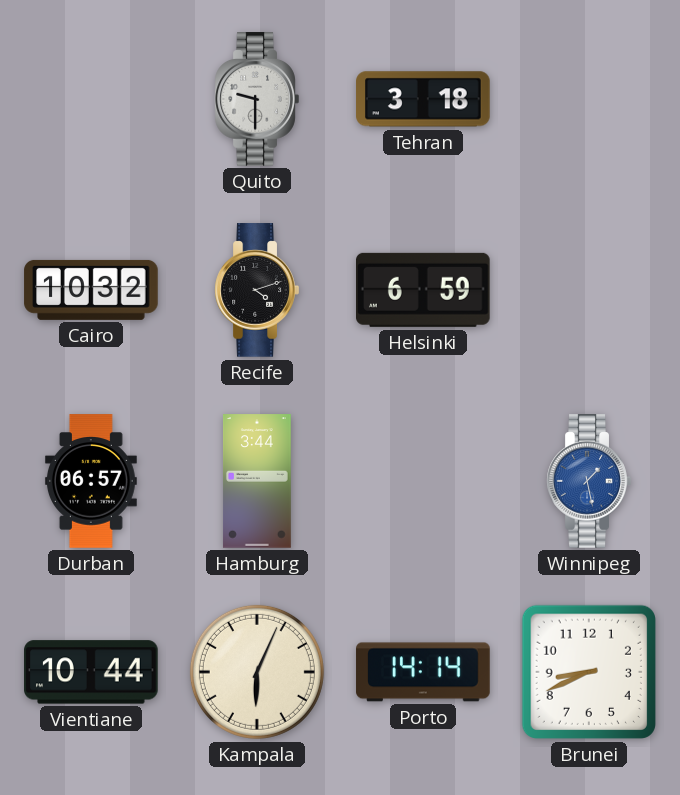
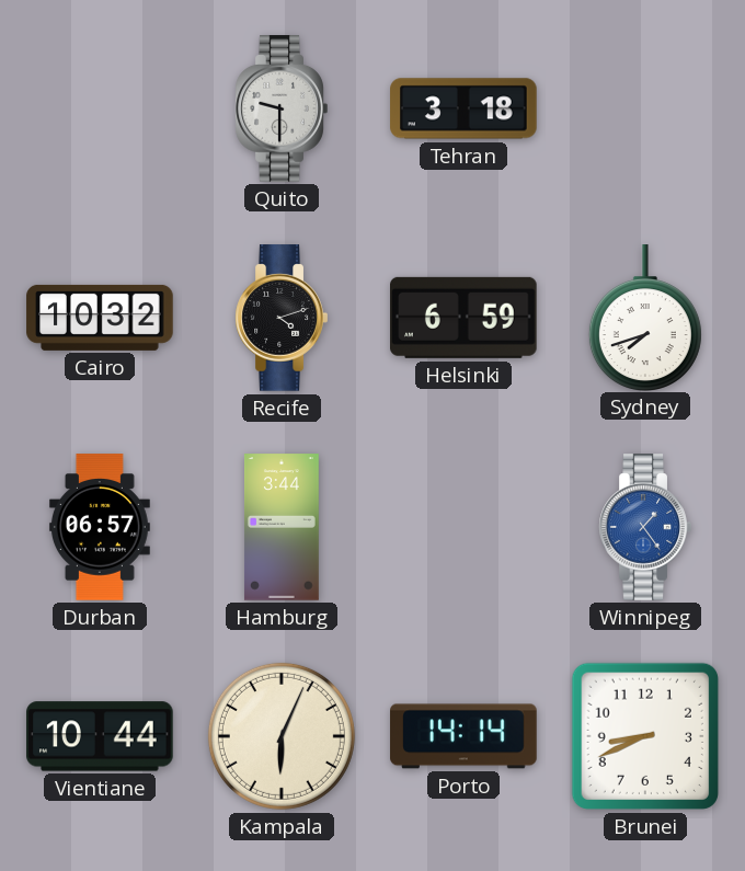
Sydney: none -> 7:42
Winnipeg: 1:28 -> 1:24
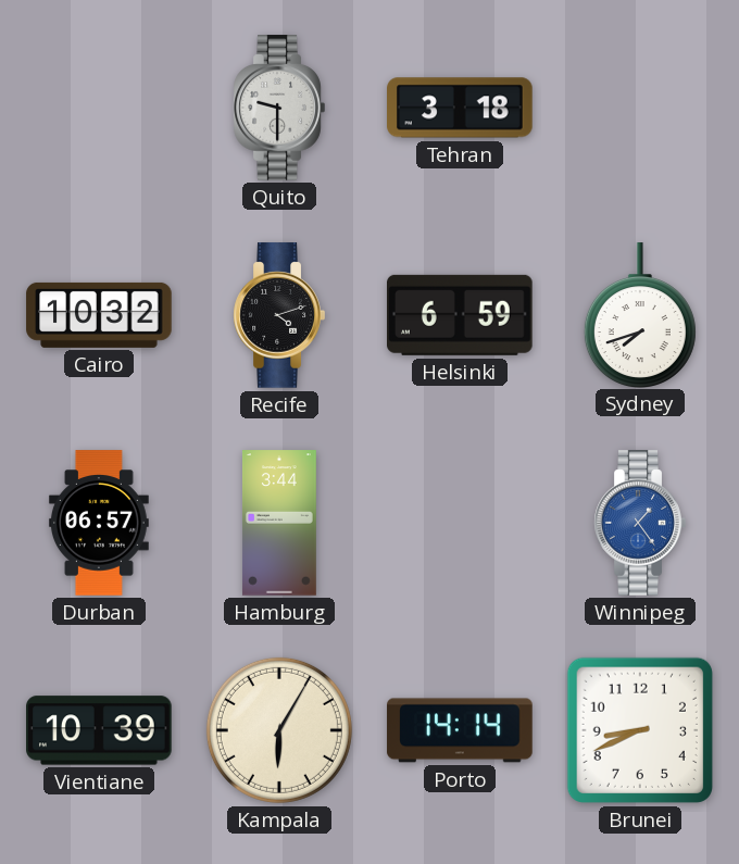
Vientiane: 10:44 -> 10:39
Kampala: 6:04 -> 6:05
